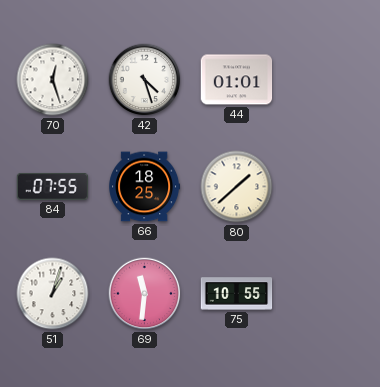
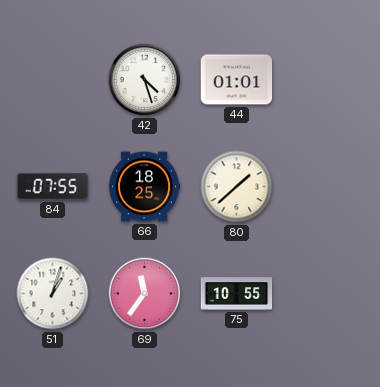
70: 12:27 -> none
69: 11:31 -> 11:36
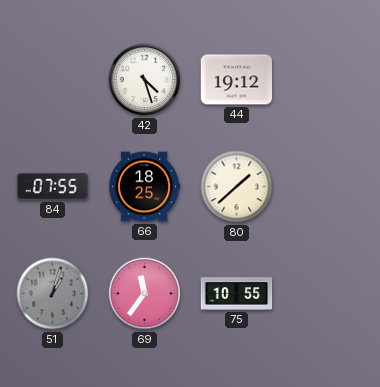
44: 01:01 -> 19:12
51 dial: white -> grey
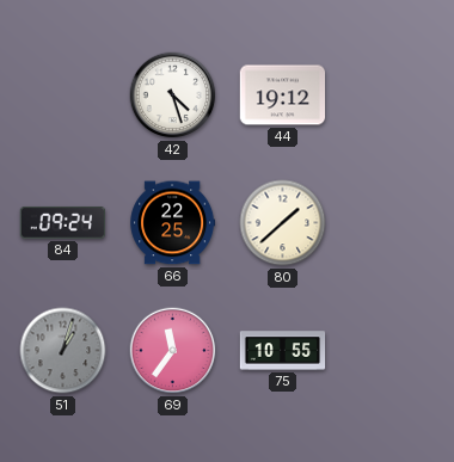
84: 07:55 -> 09:24
66: 18:25 -> 22:25
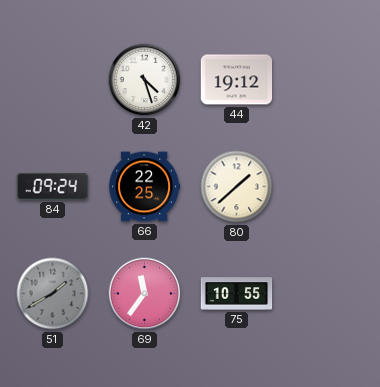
51: 1:03 -> 1:40
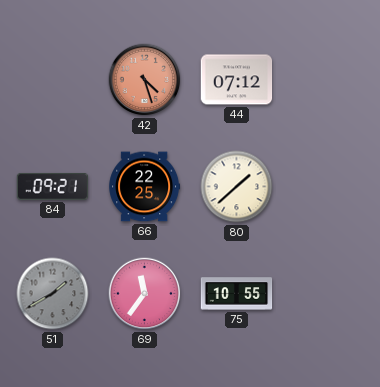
42 dial: white -> salmon
44: 19:12 -> 07:12
84: 09:24 -> 09:21
